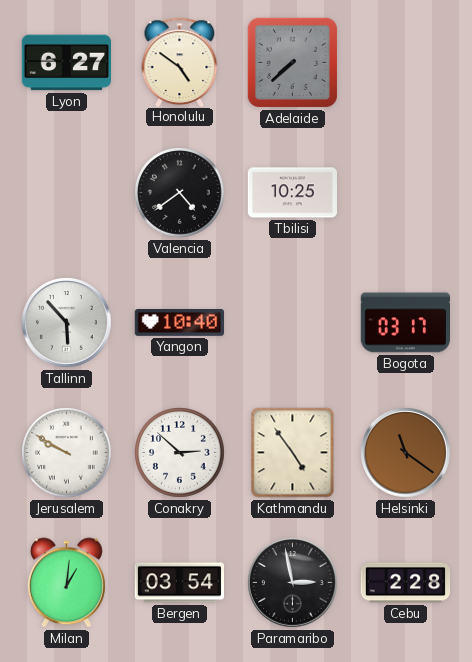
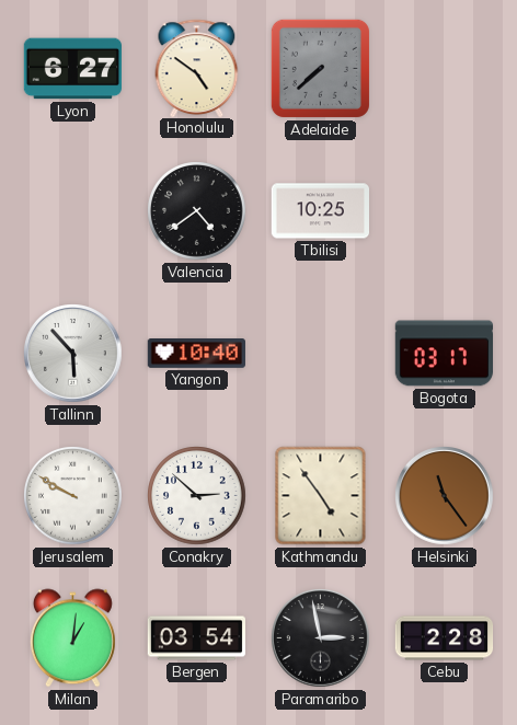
Helsinki: 11:21 -> 11:24
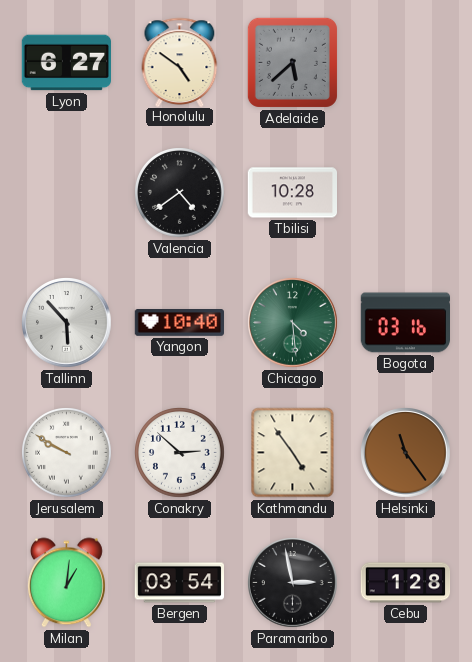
Adelaide: 7:38 -> 5:38
Tbilisi: 10:25 -> 10:28
Chicago: none -> 4:29
Bogota: 03:17 -> 03:16
Cebu: 2:28 -> 1:28
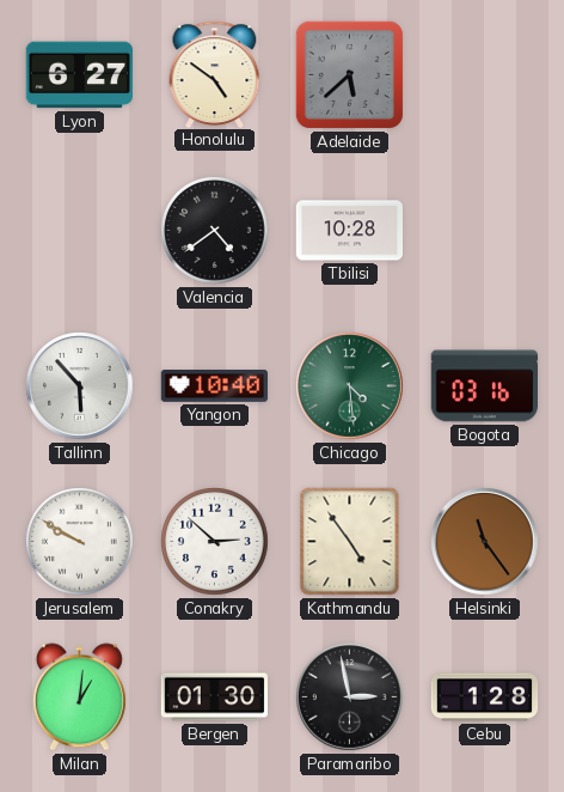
Bergen: 03:54 -> 01:30
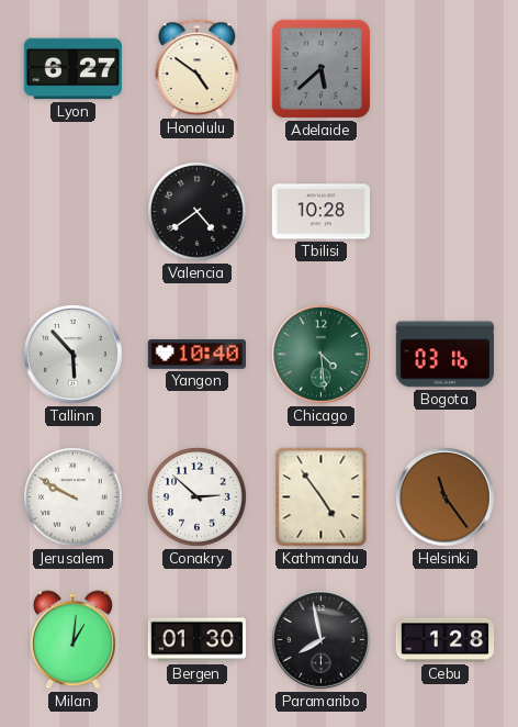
Paramaribo: 2:58 -> 7:58
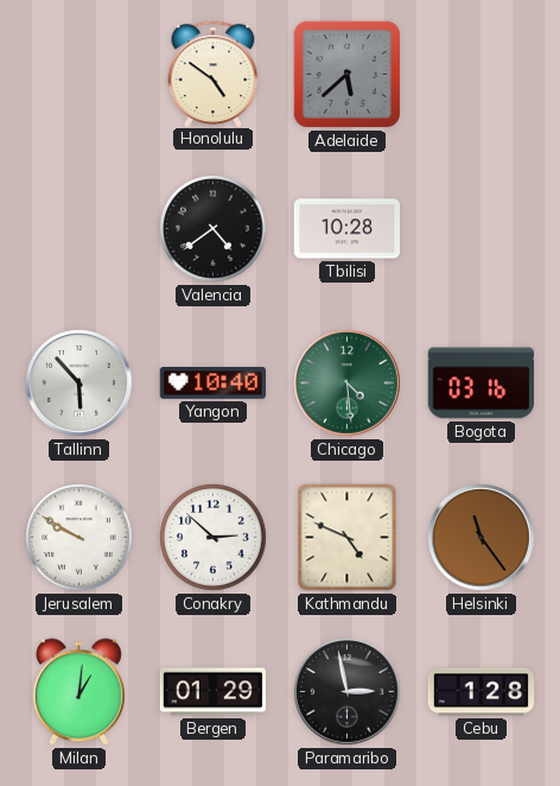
Lyon: 6:27 -> none
Kathmandu: 4:54 -> 4:49
Bergen: 01:30 -> 01:29
Paramaribo: 7:58 -> 2:58
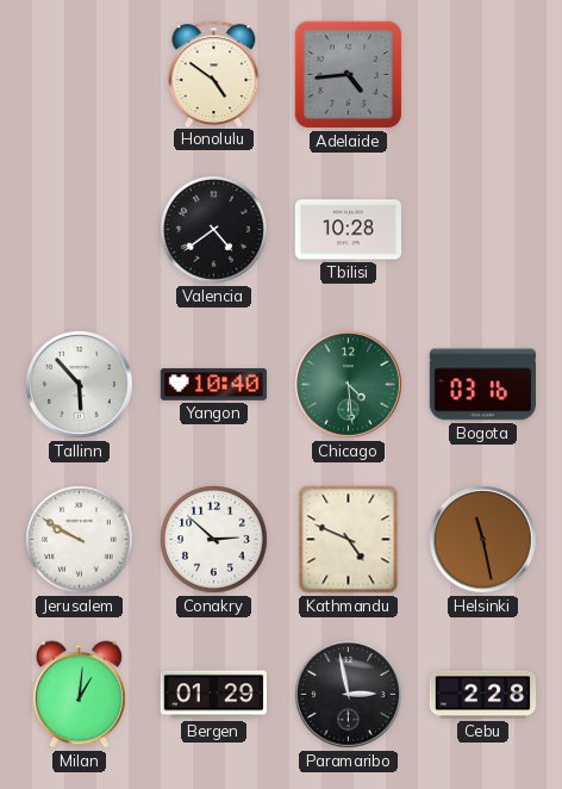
Adelaide: 5:38 -> 4:44
Helsinki: 11:24 -> 11:28
Cebu: 1:28 -> 2:28
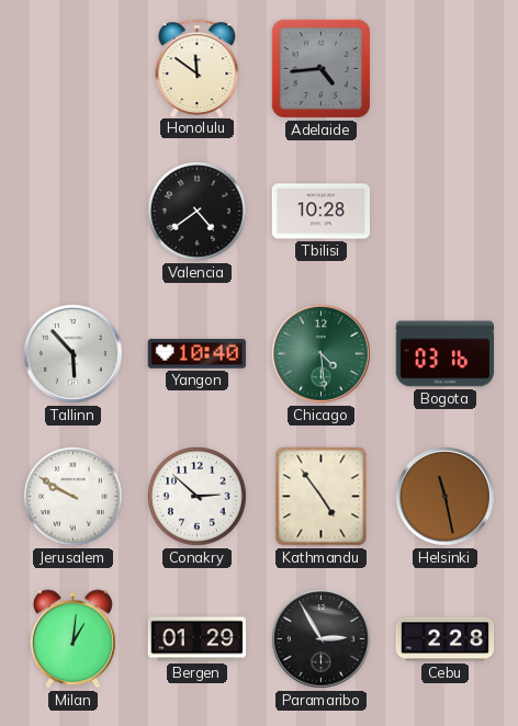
Honolulu: 4:51 -> 11:51
Kathmandu: 4:49 -> 4:54
Paramaribo: 2:58 -> 2:55
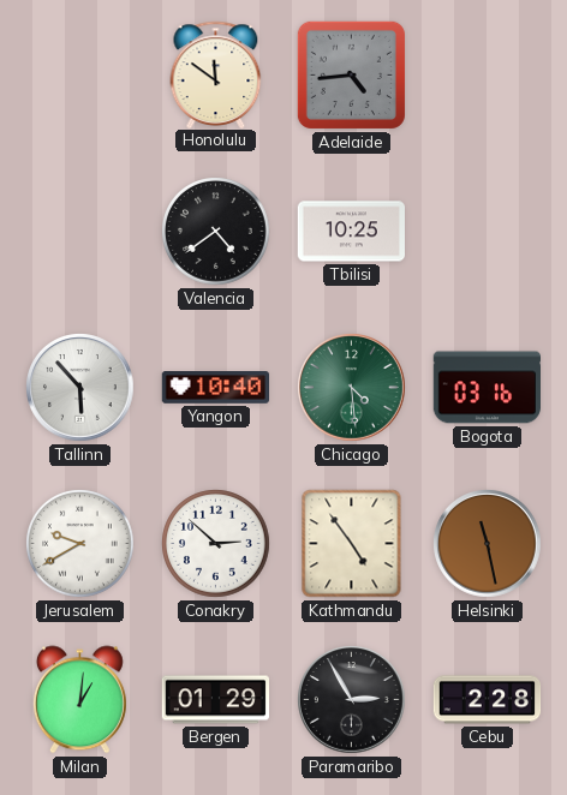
Tbilisi: 10:28 -> 10:25
Jerusalem: 9:50 -> 9:40
